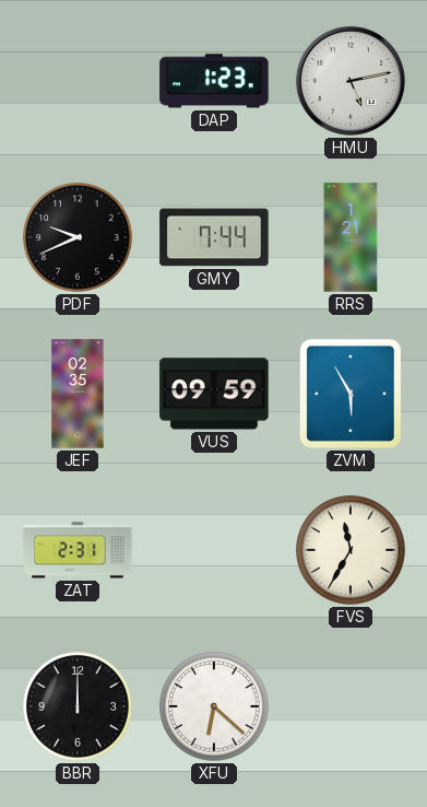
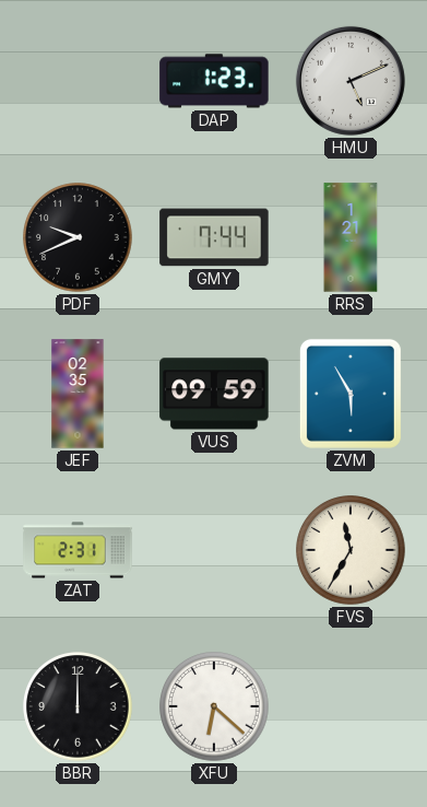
HMU: 5:13 -> 5:11
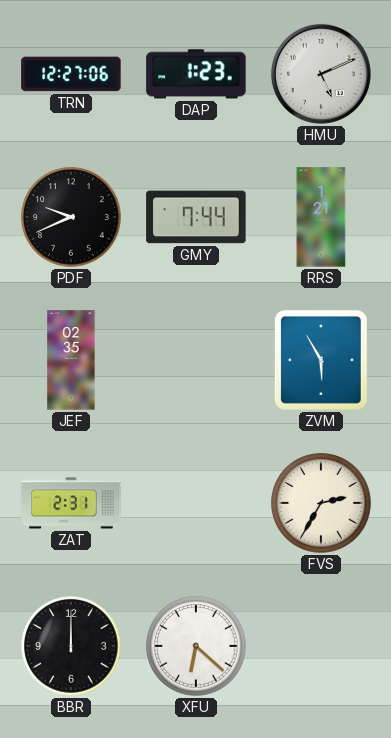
TRN: none -> 12:27
VUS: 09:59 -> none
FVS: 11:35 -> 2:35
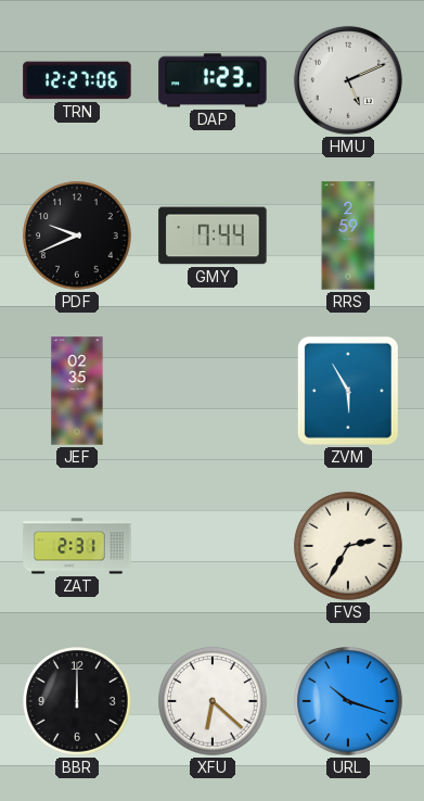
RRS: 1:21 -> 2:59
URL: none -> 10:18
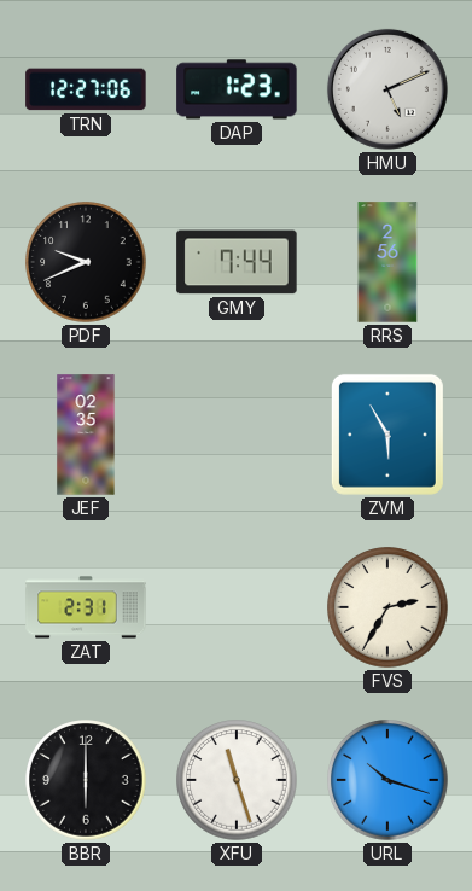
RRS: 2:59 -> 2:56
BBR: 12:00 -> 6:00
XFU: 6:22 -> 11:27
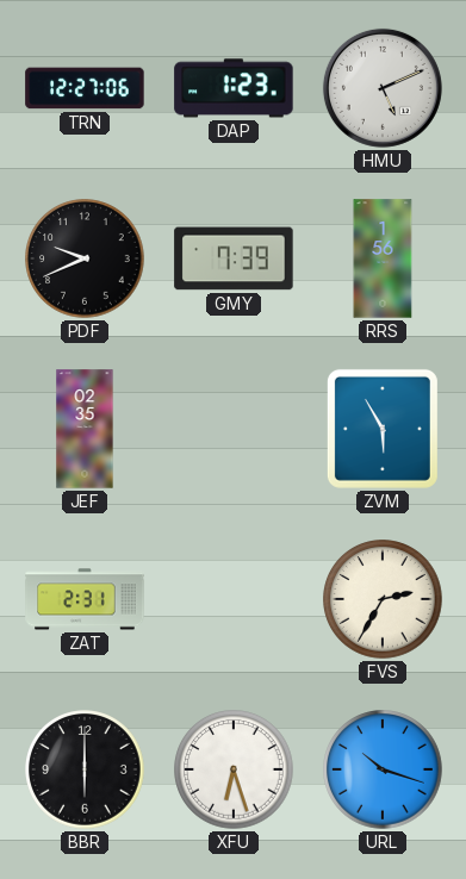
GMY: 7:44 -> 7:39
RRS: 2:56 -> 1:56
XFU: 11:27 -> 6:27
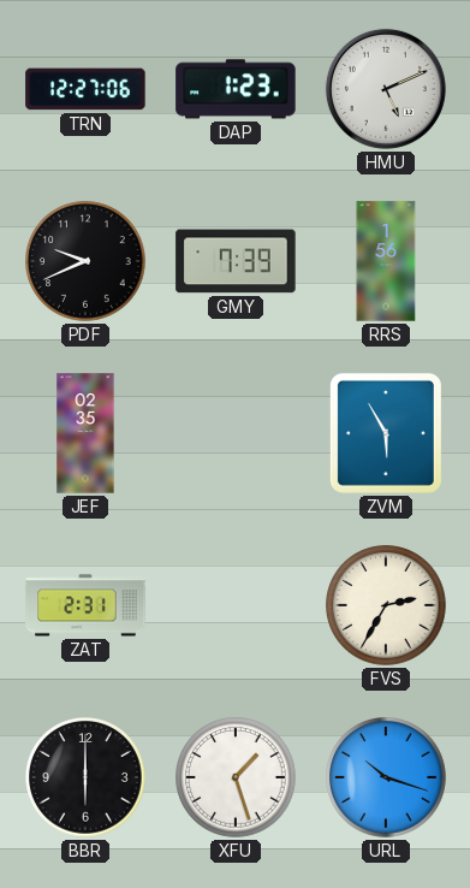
XFU: 6:27 -> 1:27
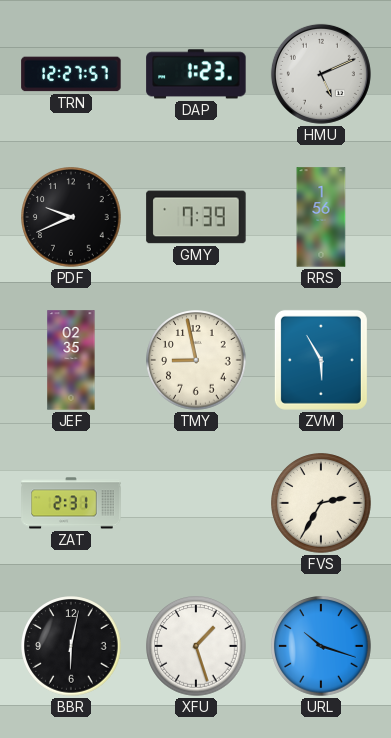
TRN: 12:27:06 -> 12:27:57
TMY: none -> 8:58
BBR: 6:00 -> 6:02
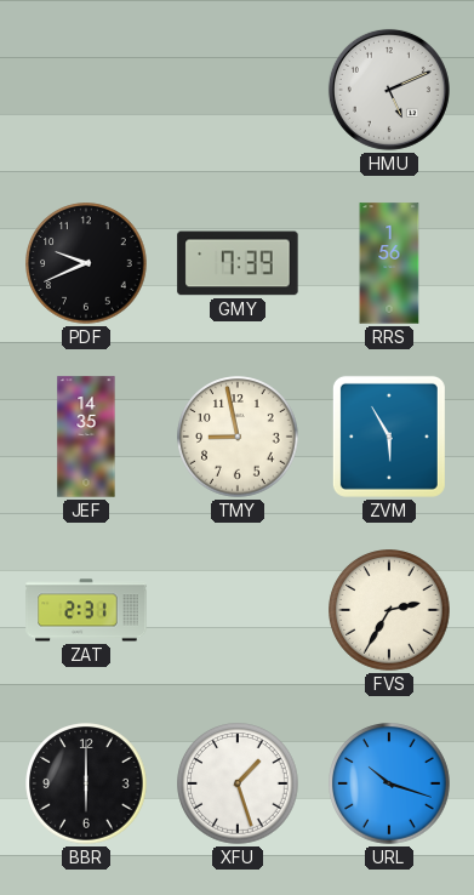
TRN: 12:27 -> none
DAP: 1:23 -> none
JEF: 02:35 -> 14:35
BBR: 6:02 -> 6:00
